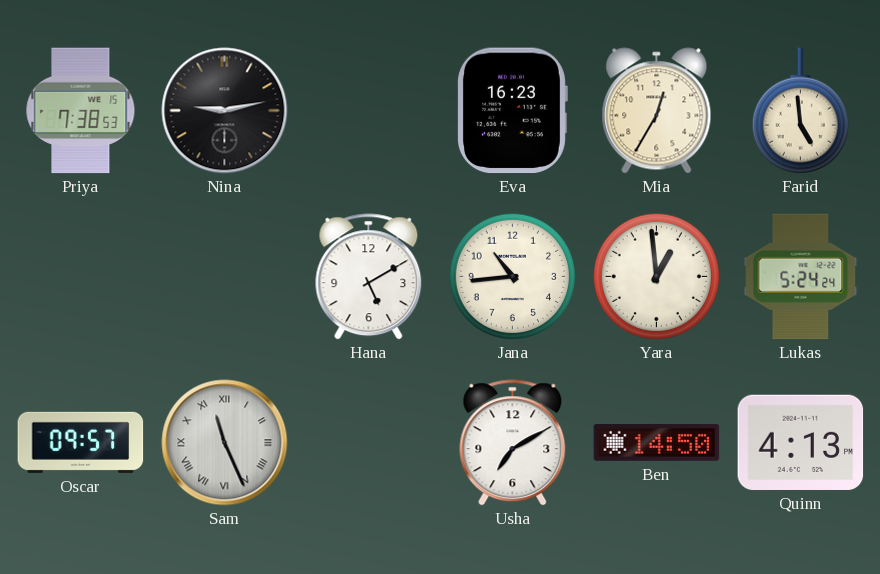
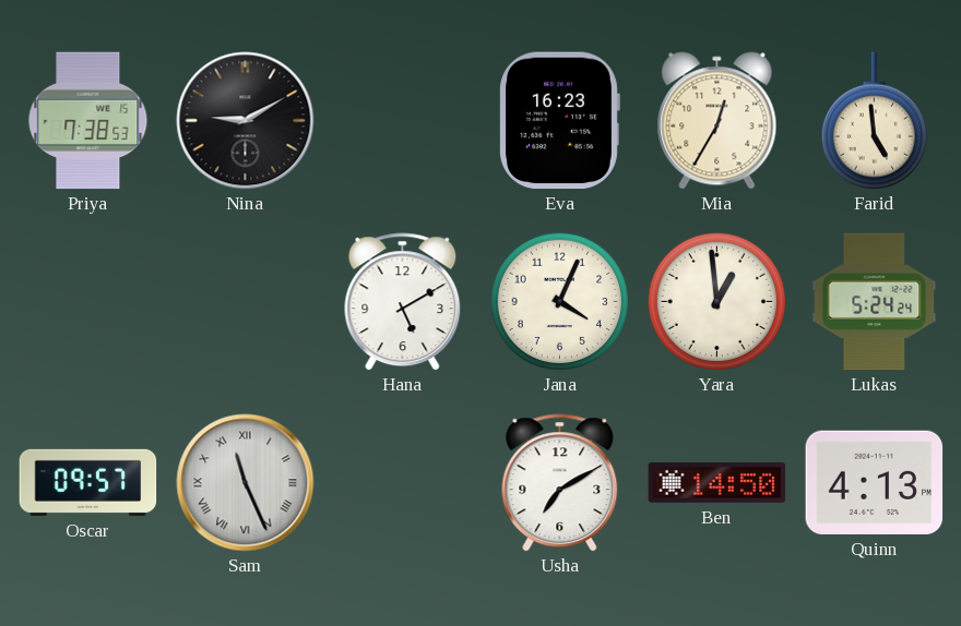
Nina: 9:13 -> 9:10
Jana: 10:44 -> 4:04
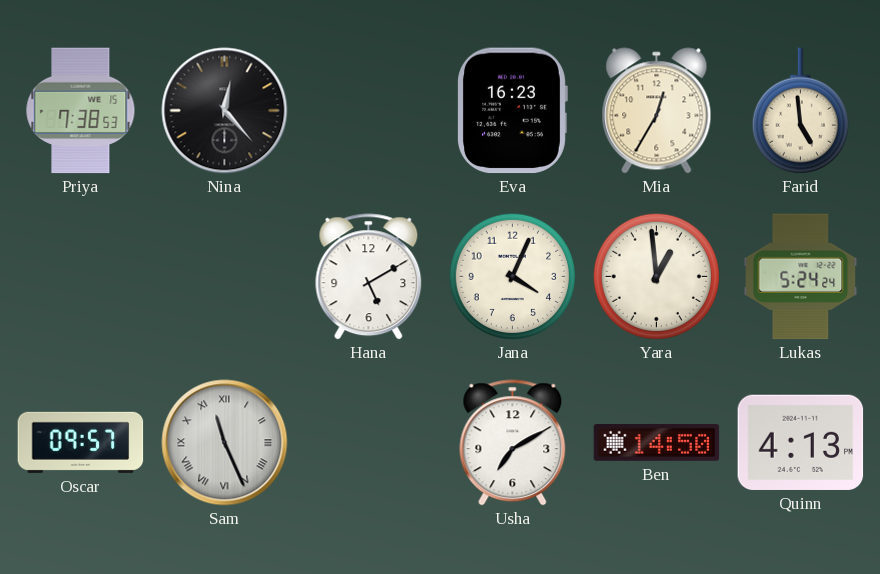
Nina: 9:10 -> 12:23
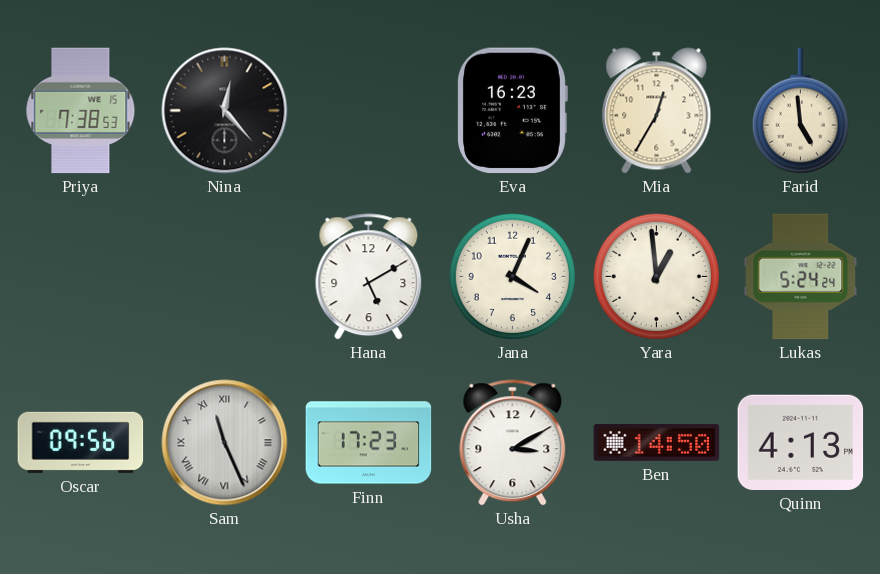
Oscar: 09:57 -> 09:56
Finn: none -> 17:23
Usha: 7:10 -> 3:10
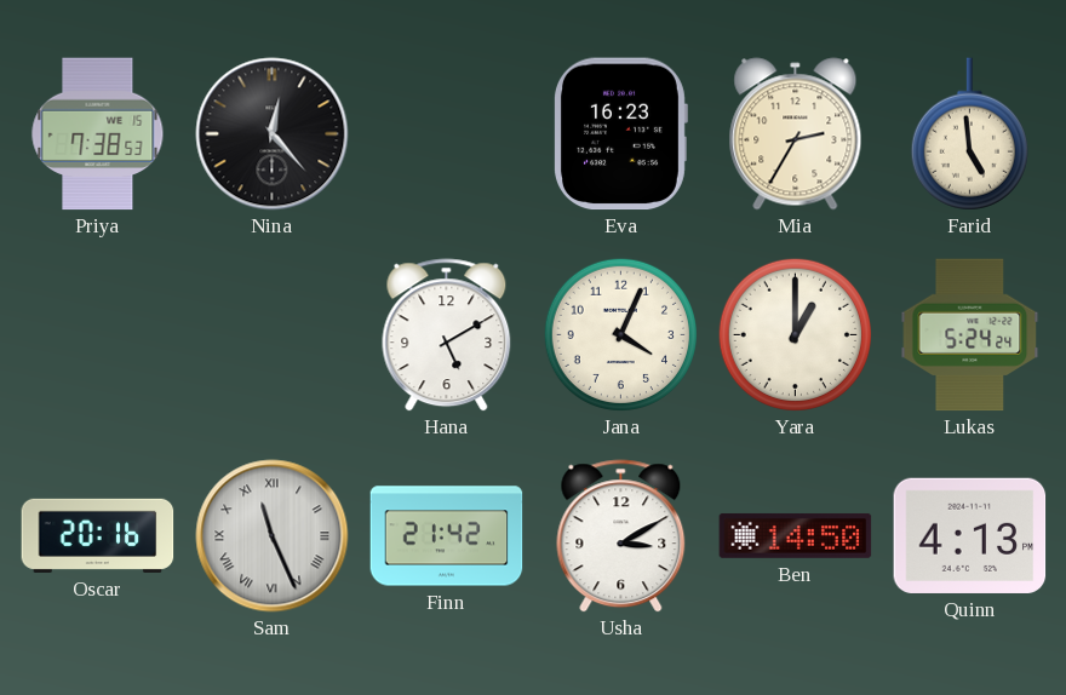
Mia: 12:35 -> 2:35
Yara: 12:59 -> 1:00
Oscar: 09:56 -> 20:16
Finn: 17:23 -> 21:42
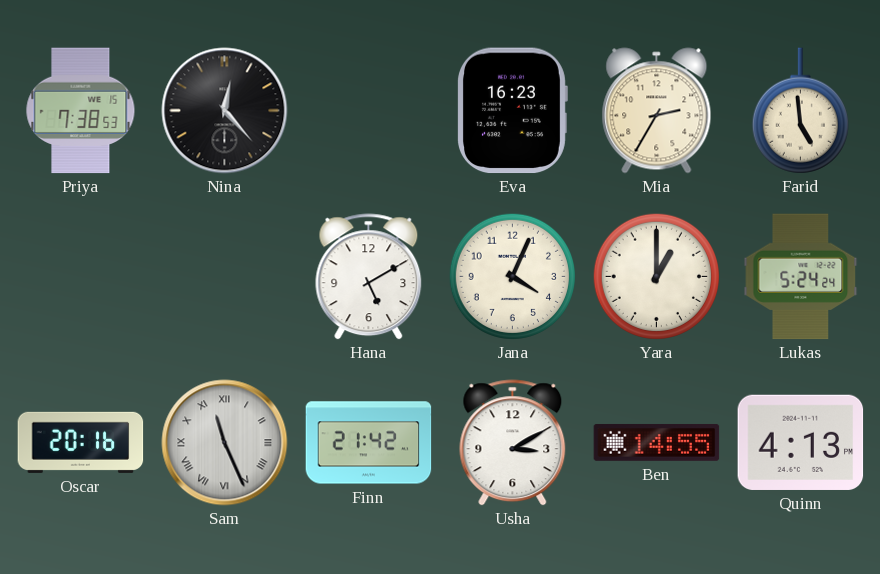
Ben: 14:50 -> 14:55
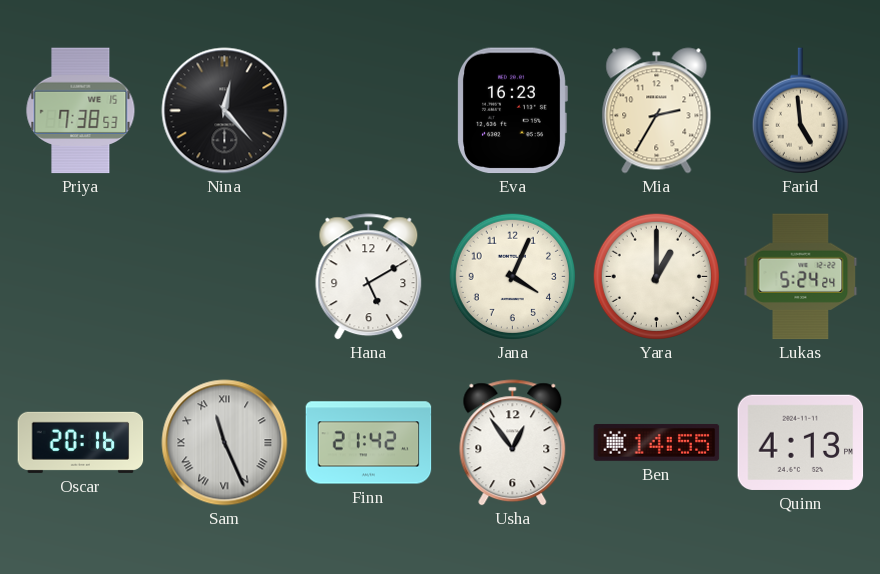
Usha: 3:10 -> 12:54
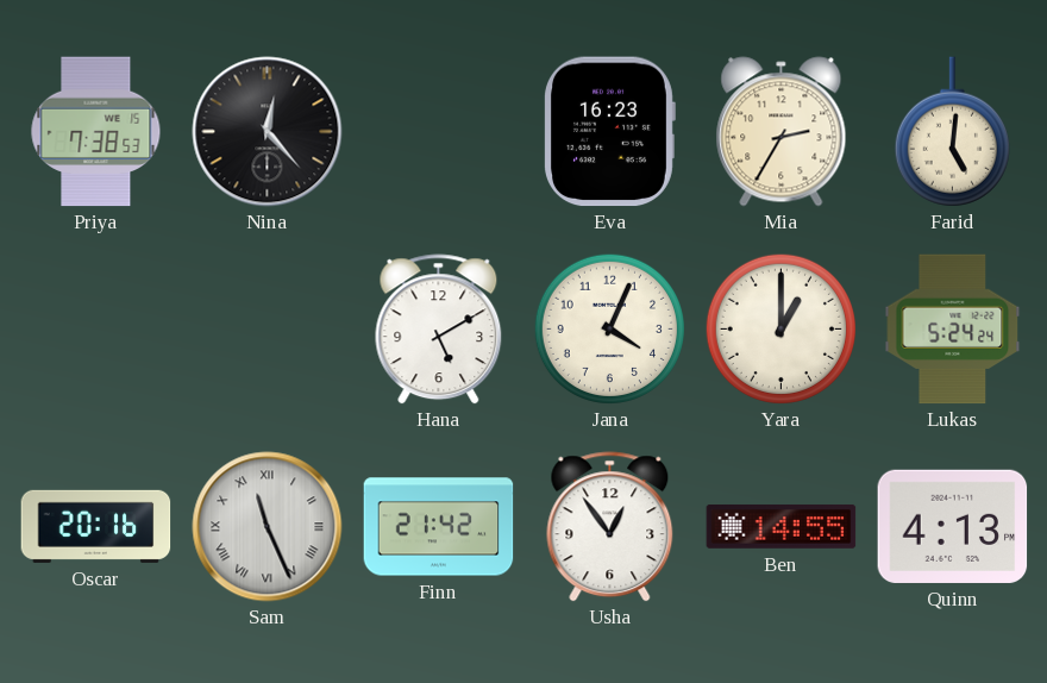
Farid: 4:59 -> 5:01
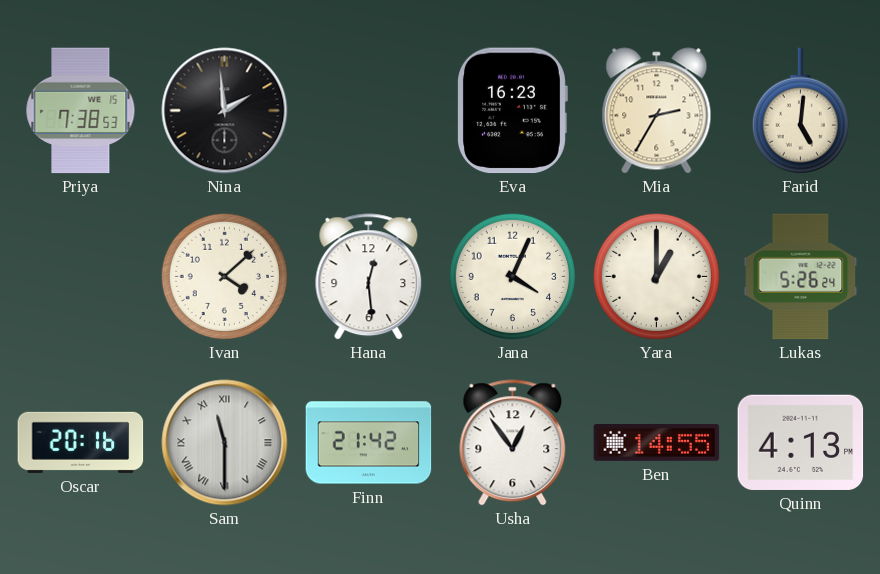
Nina: 12:23 -> 1:59
Ivan: none -> 4:08
Hana: 5:10 -> 12:29
Lukas: 5:24 -> 5:26
Sam: 11:26 -> 11:30
